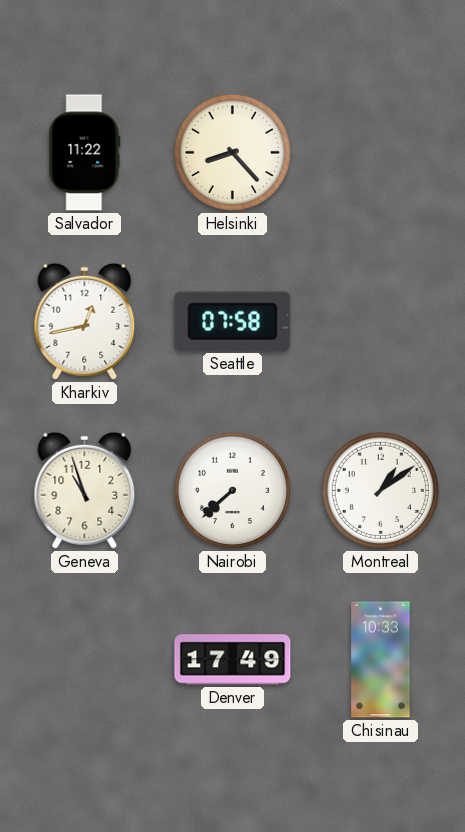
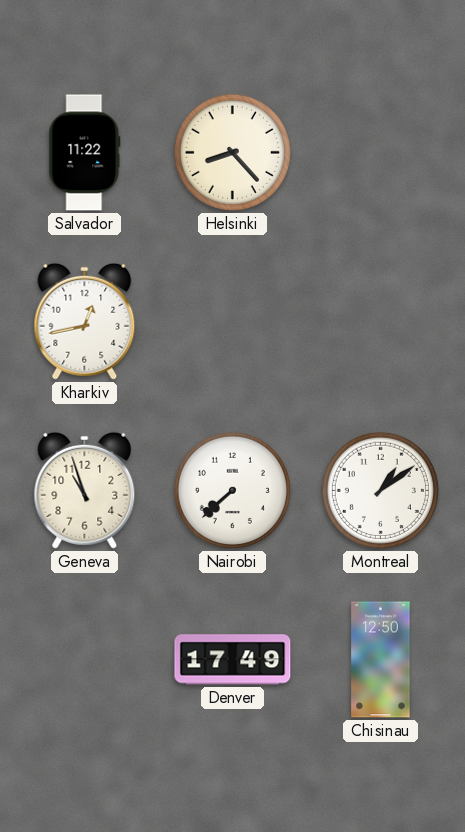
Seattle: 07:58 -> none
Chisinau: 10:33 -> 12:50
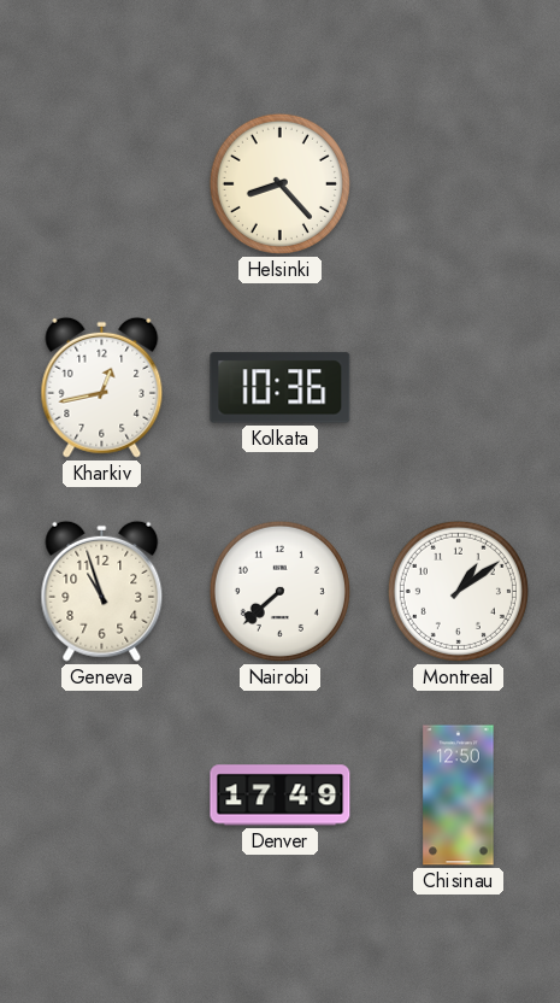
Salvador: 11:22 -> none
Kolkata: none -> 10:36
